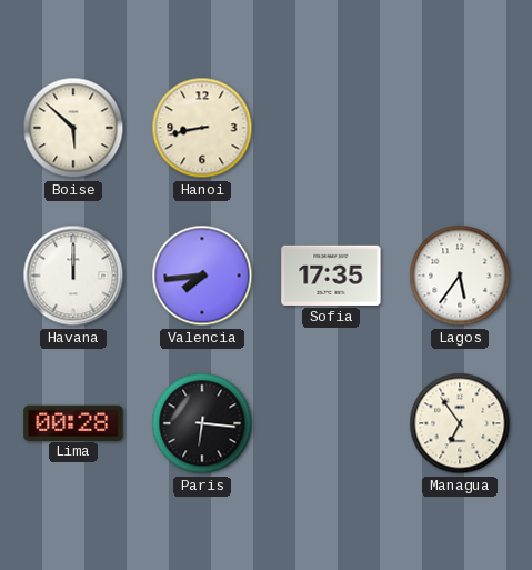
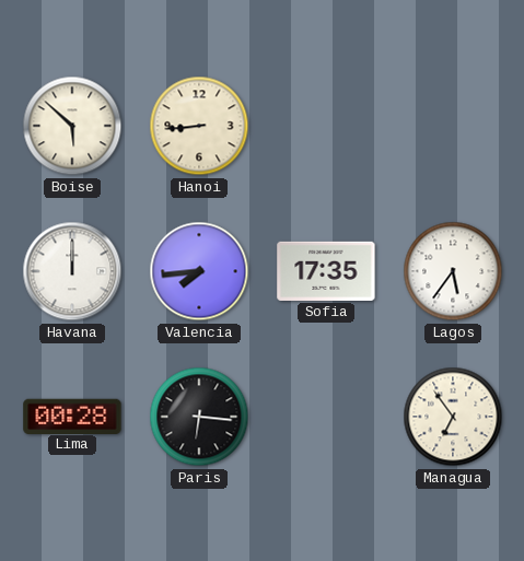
Hanoi: 8:43 -> 8:44
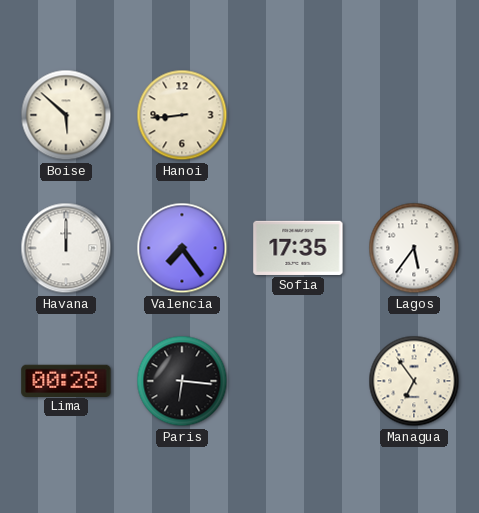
Valencia: 7:44 -> 7:24
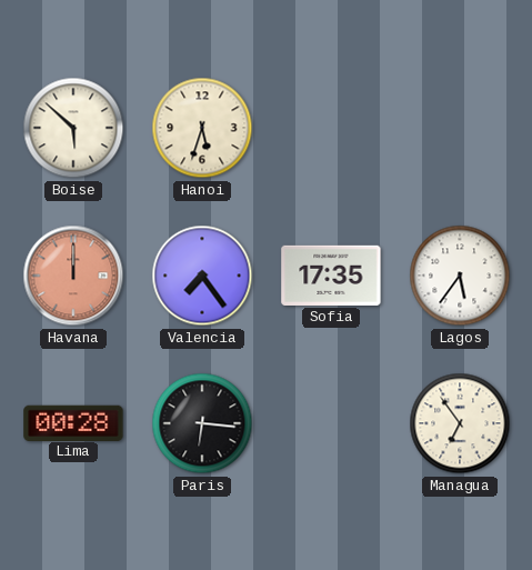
Hanoi: 8:44 -> 5:33
Havana dial: white -> salmon
